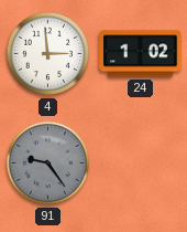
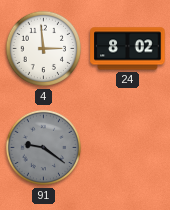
24: 1:02 -> 8:02
91: 9:24 -> 9:21
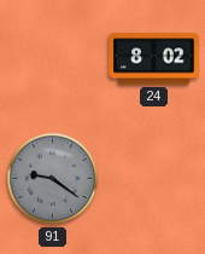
4: 2:59 -> none
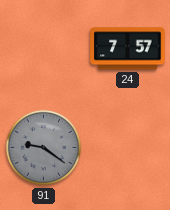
24: 8:02 -> 7:57
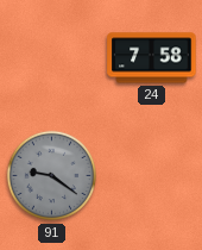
24: 7:57 -> 7:58
